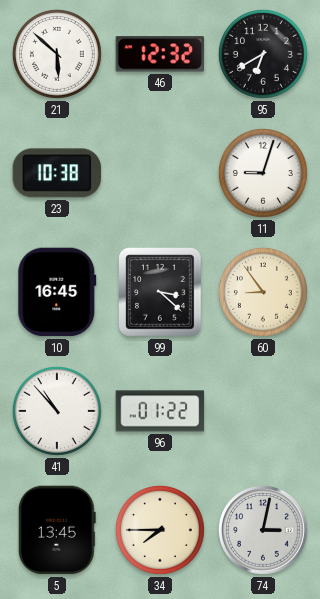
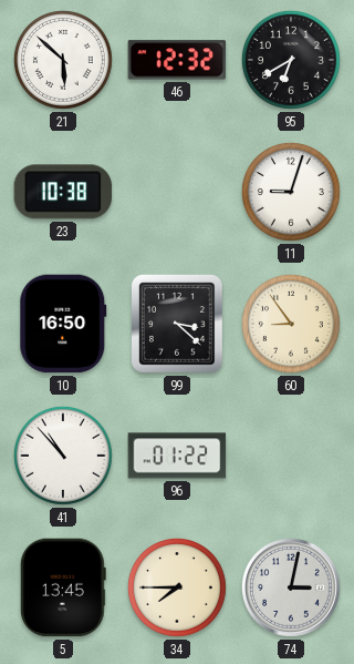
10: 16:45 -> 16:50
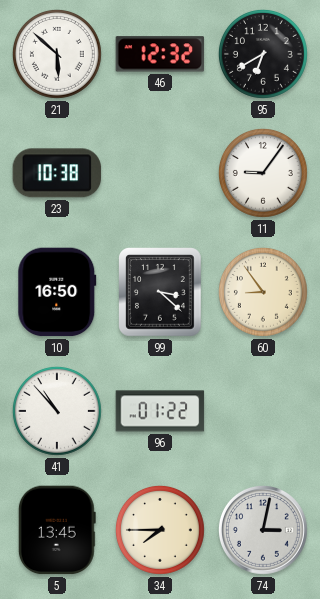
11: 9:03 -> 9:06
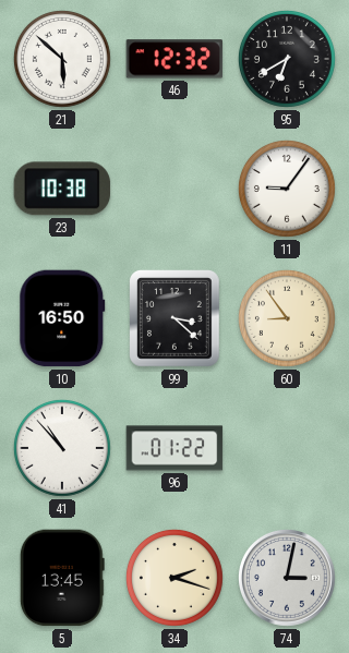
34: 7:45 -> 2:18
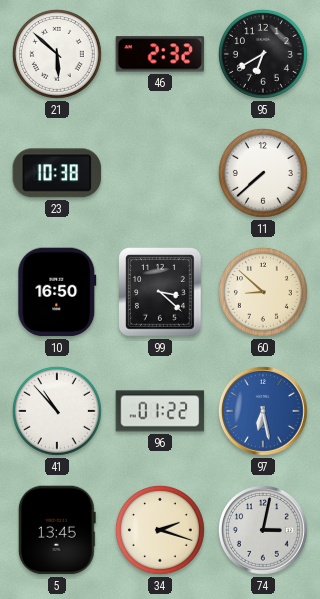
46: 12:32 -> 2:32
11: 9:06 -> 7:38
60: 8:54 -> 8:52
97: none -> 6:28
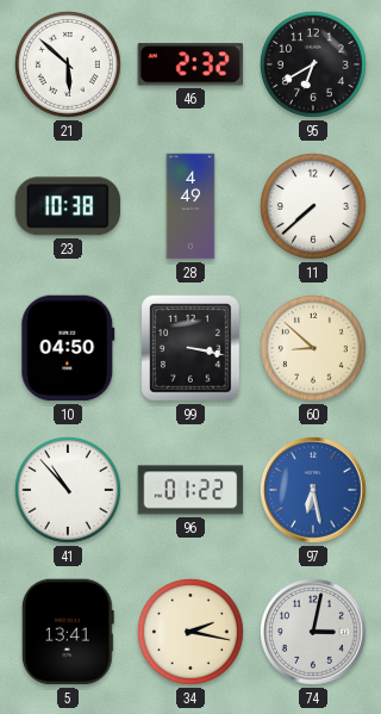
28: none -> 4:49
10: 16:50 -> 04:50
99: 3:22 -> 3:17
5: 13:45 -> 13:41
34: 2:18 -> 2:17
